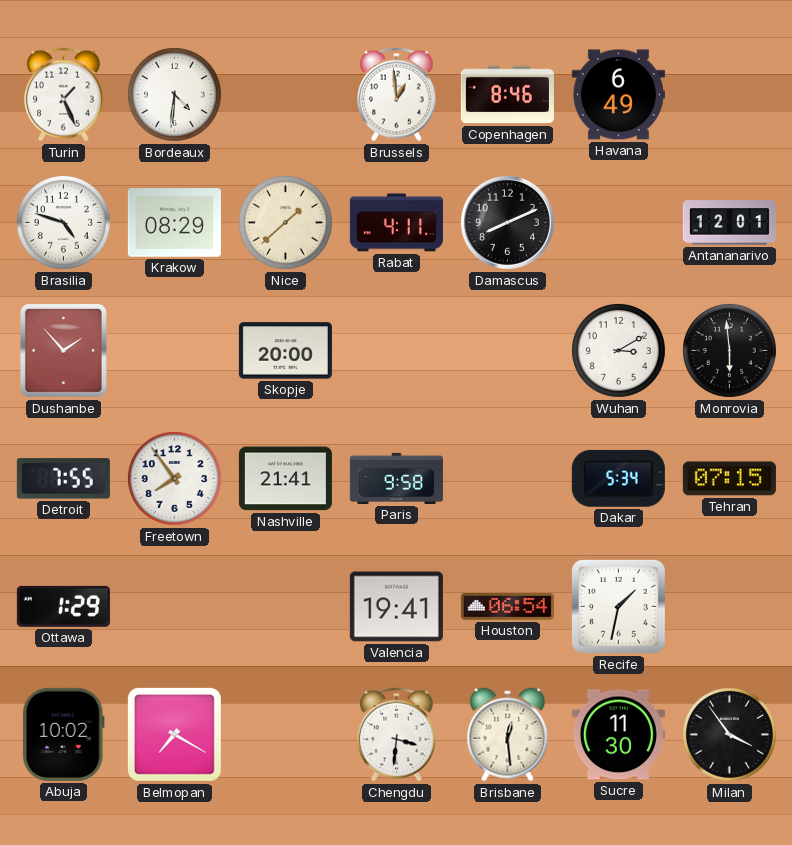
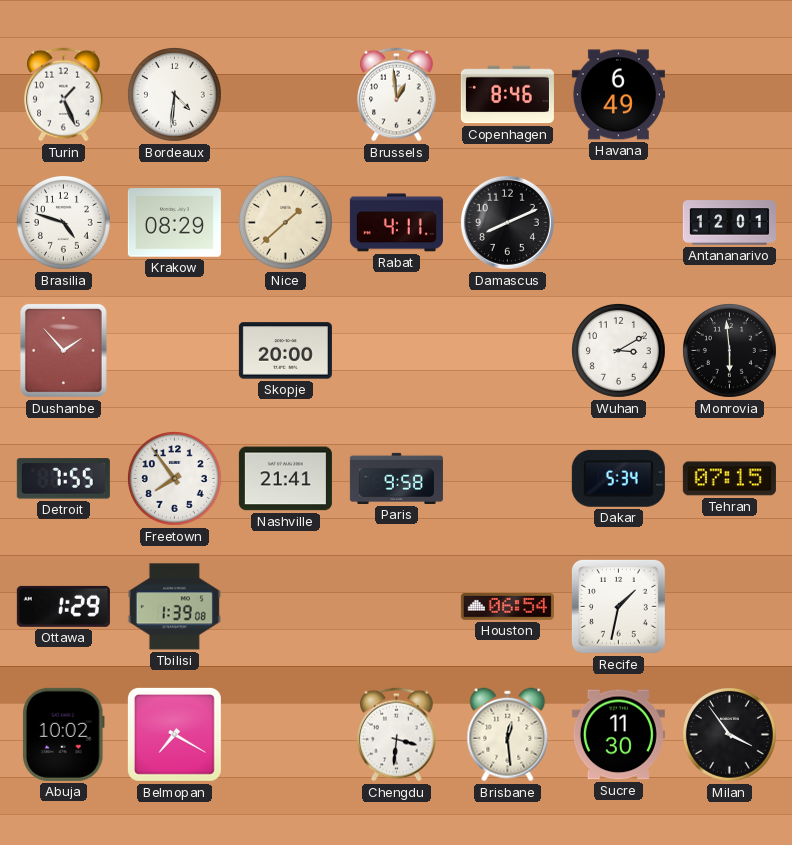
Tbilisi: none -> 1:39
Valencia: 19:41 -> none
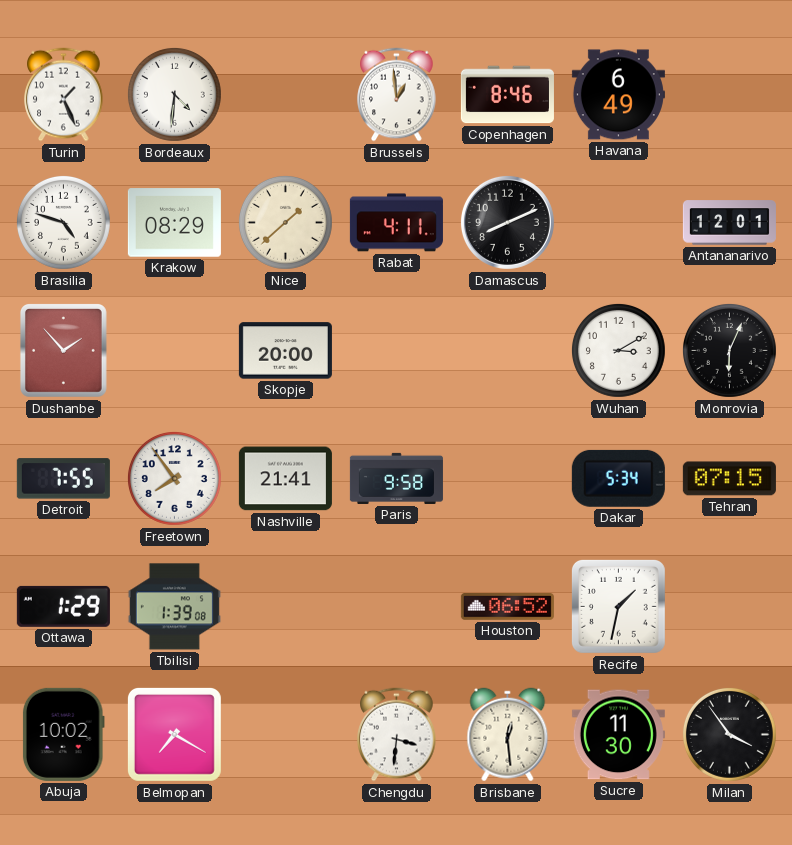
Monrovia: 5:59 -> 6:04
Houston: 06:54 -> 06:52
